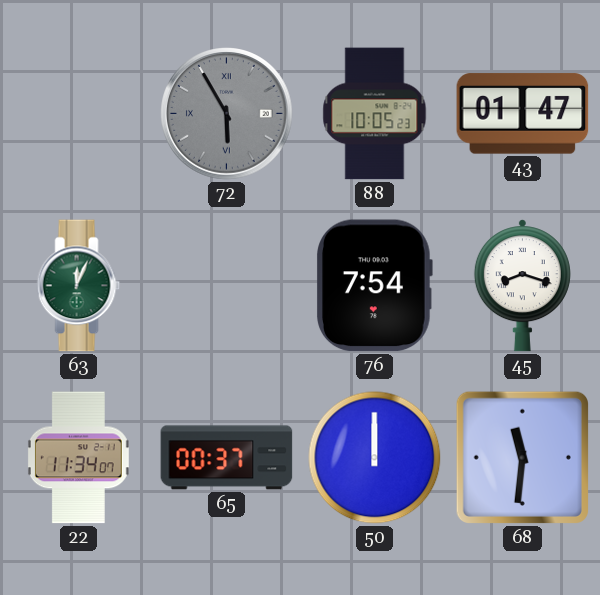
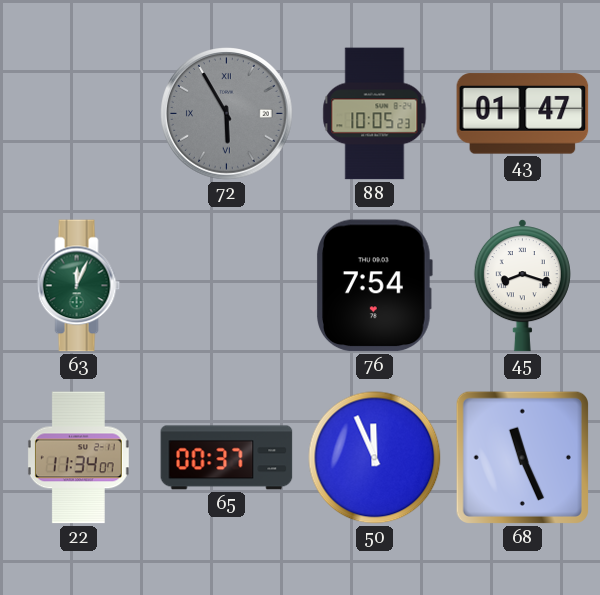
50: 12:00 -> 11:56
68: 11:31 -> 11:26
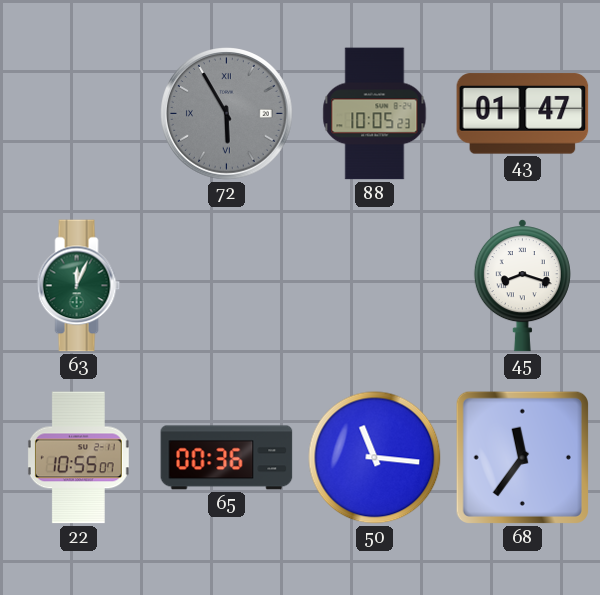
76: 7:54 -> none
22: 11:34 -> 10:55
65: 00:37 -> 00:36
50: 11:56 -> 11:16
68: 11:26 -> 11:36
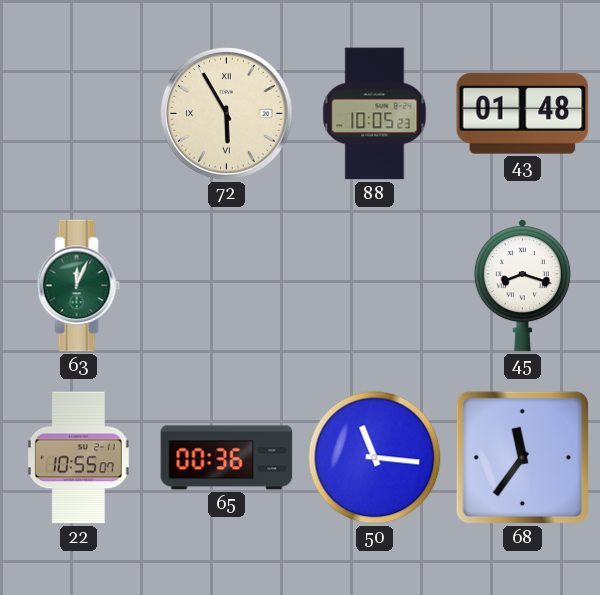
72 dial: grey -> cream
43: 01:47 -> 01:48
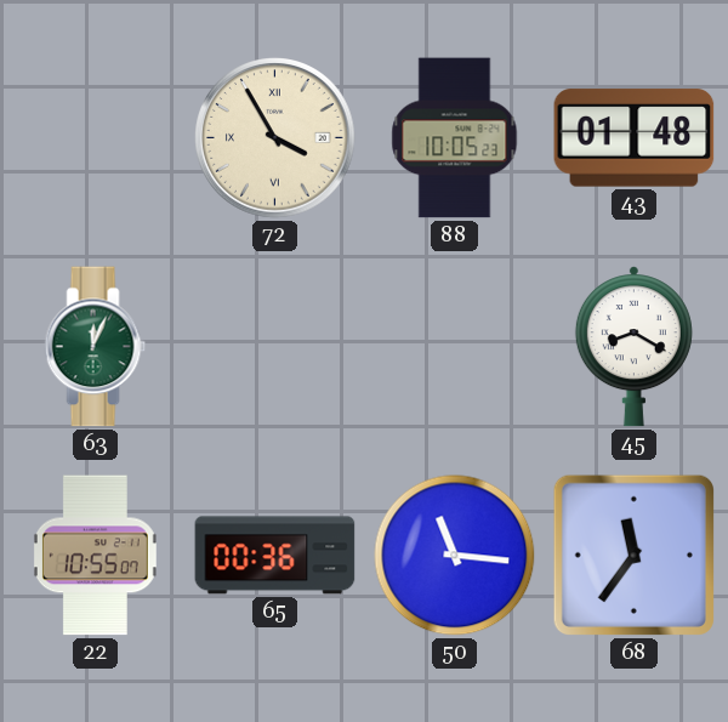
72: 5:55 -> 3:55
45: 8:18 -> 8:20
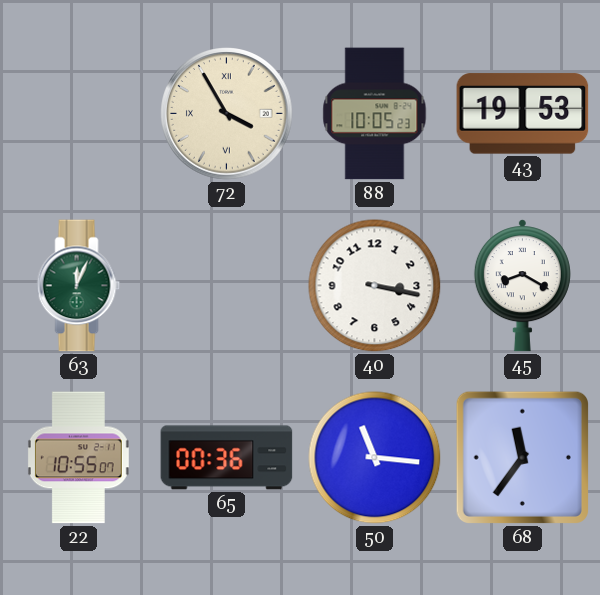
43: 01:48 -> 19:53
40: none -> 3:17
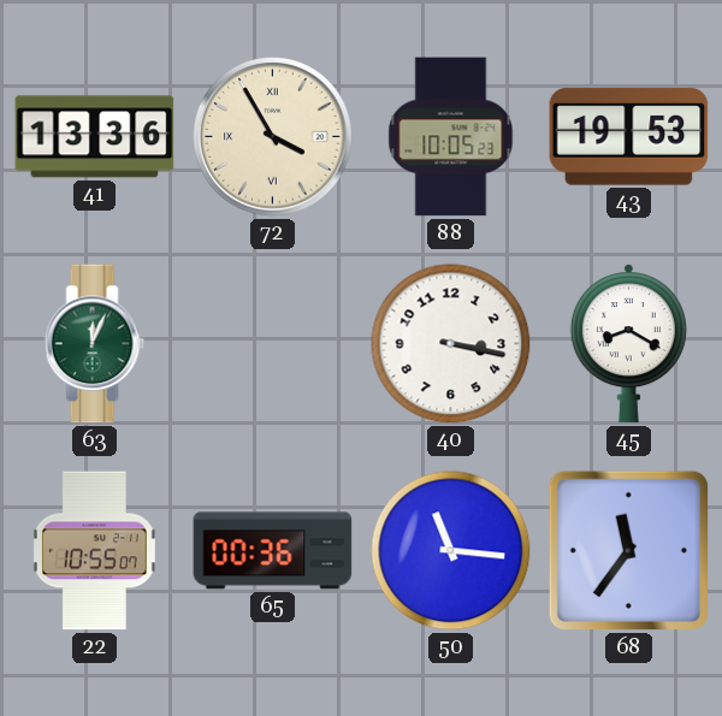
41: none -> 13:36
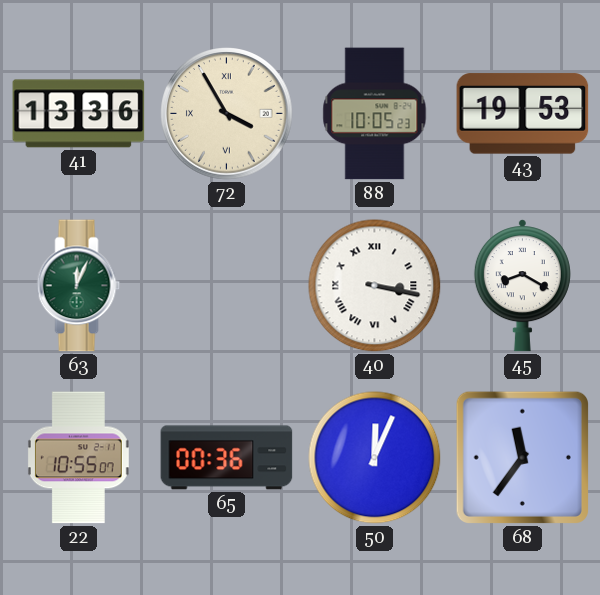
40 numerals: Arabic -> Roman
50: 11:16 -> 12:04
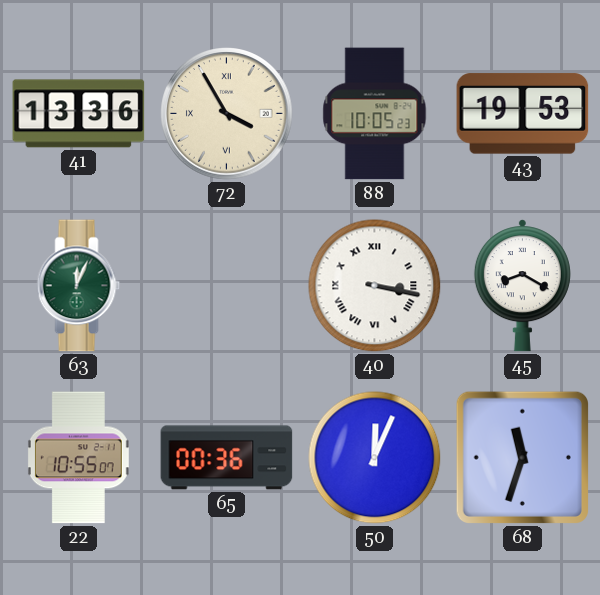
68: 11:36 -> 11:33
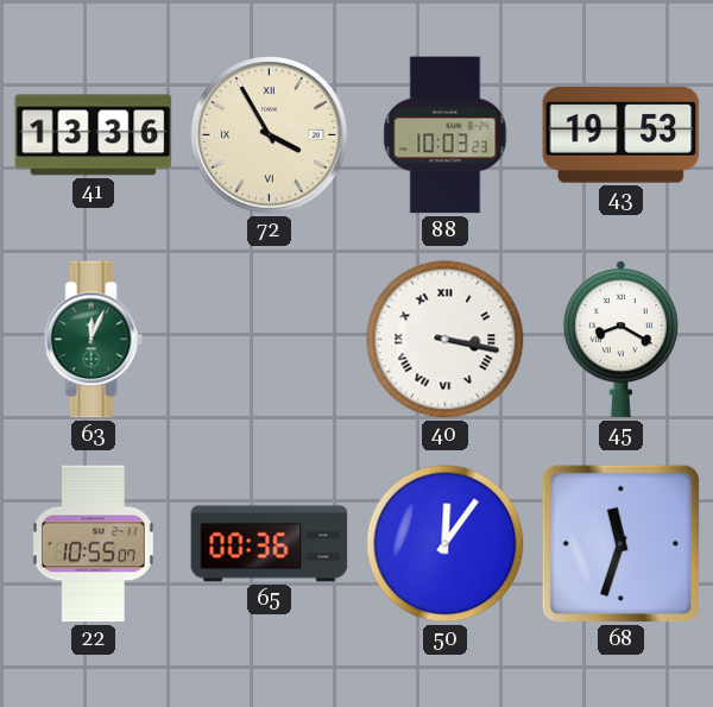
88: 10:05 -> 10:03
50: 12:04 -> 12:06
